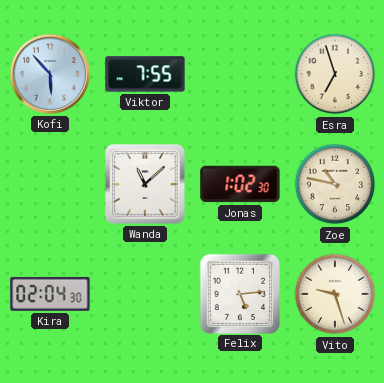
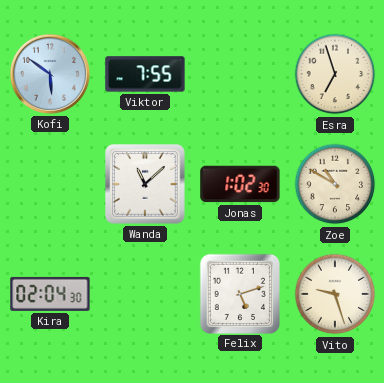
Kofi: 5:53 -> 5:51
Zoe: 10:47 -> 10:50
Felix: 5:14 -> 5:12
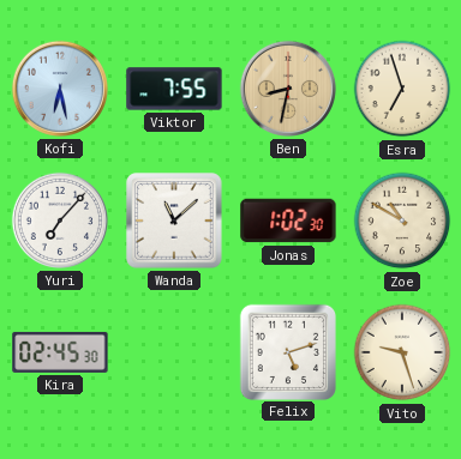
Kofi: 5:51 -> 6:28
Ben: none -> 8:32
Yuri: none -> 7:07
Kira: 02:04 -> 02:45
